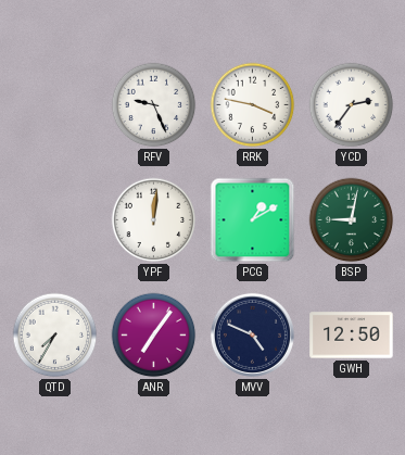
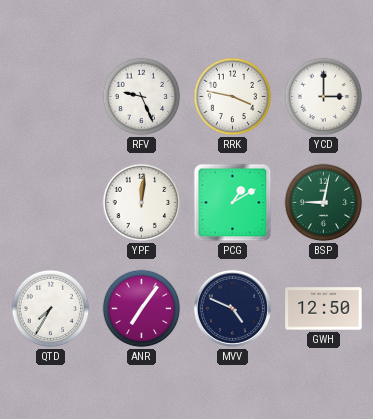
YCD: 2:36 -> 3:00
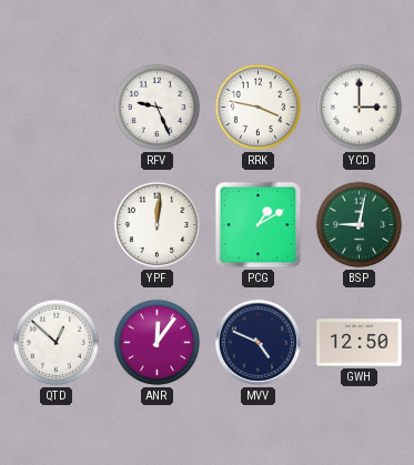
QTD: 7:35 -> 12:52
ANR: 7:06 -> 12:06
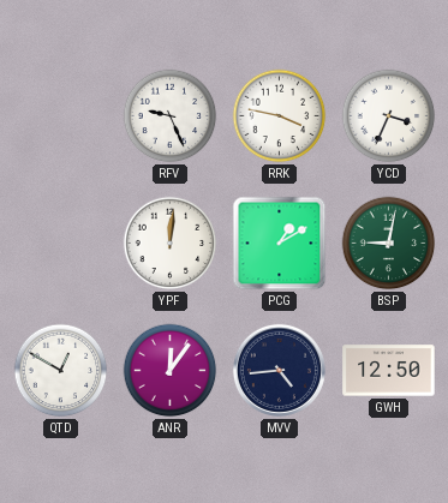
YCD: 3:00 -> 3:34
QTD: 12:52 -> 12:50
MVV: 4:49 -> 4:44
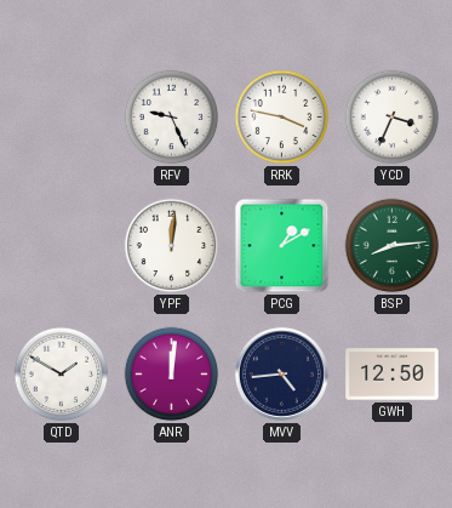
BSP: 9:02 -> 8:14
QTD: 12:50 -> 1:50
ANR: 12:06 -> 12:01
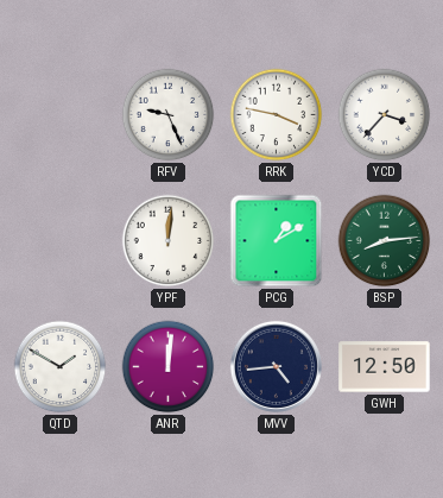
YCD: 3:34 -> 3:37
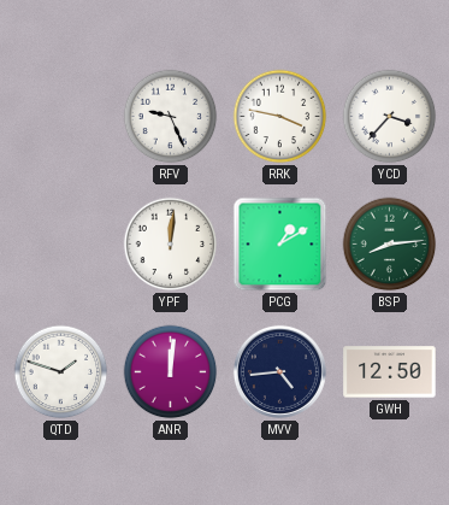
QTD: 1:50 -> 1:48
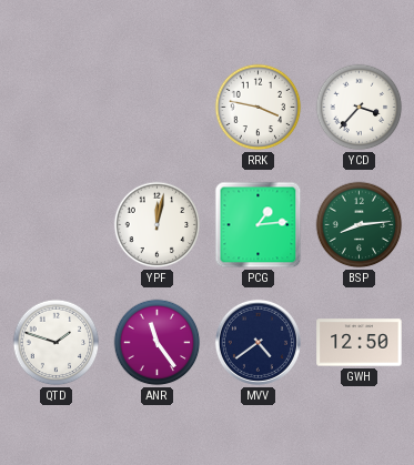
RFV: 9:26 -> none
YPF: 12:01 -> 12:02
PCG: 1:10 -> 1:14
ANR: 12:01 -> 11:24
MVV: 4:44 -> 4:39
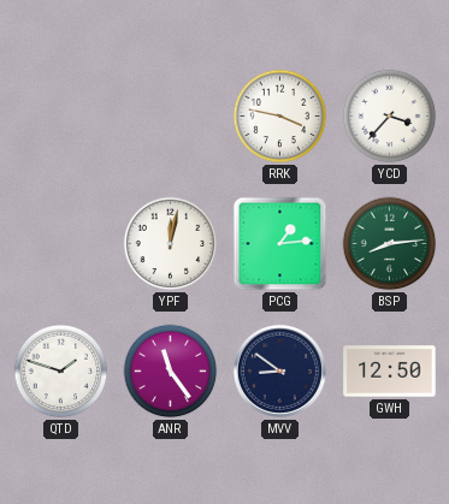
MVV: 4:39 -> 8:51
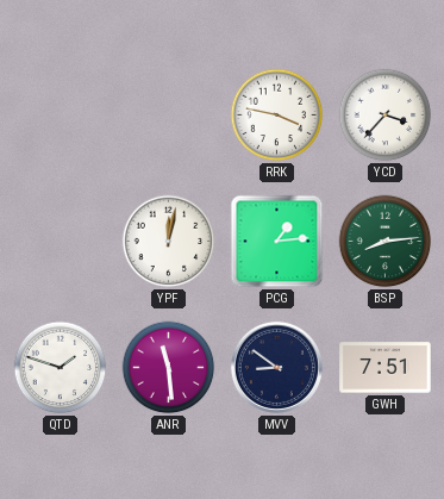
ANR: 11:24 -> 11:29
GWH: 12:50 -> 7:51
